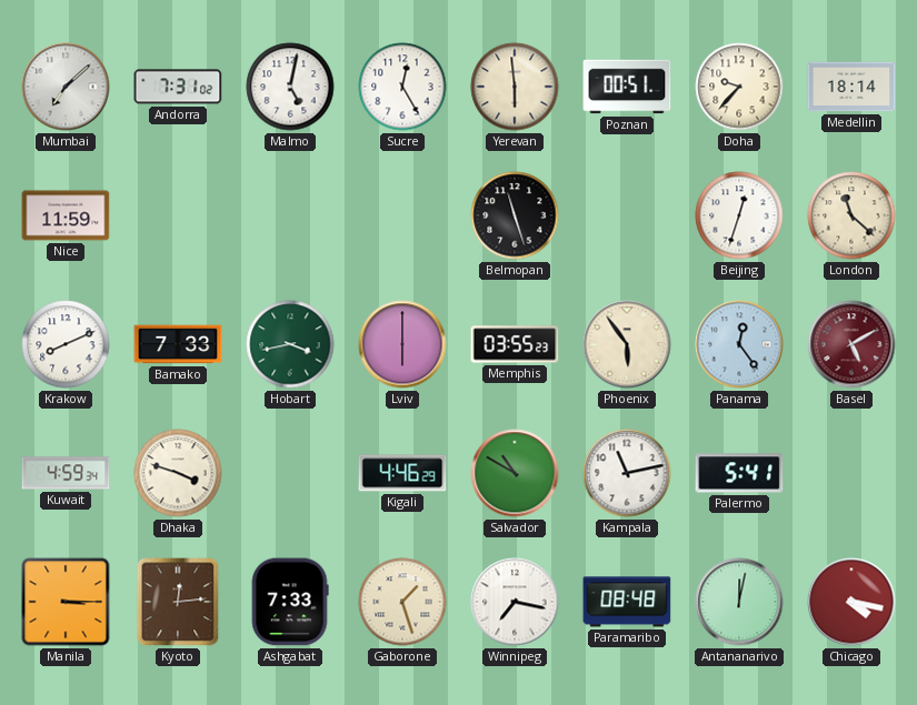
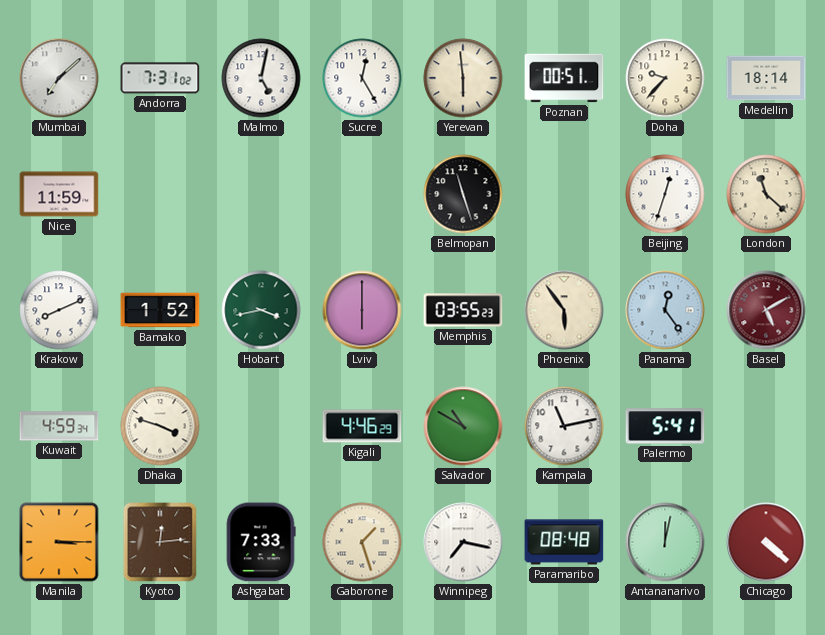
Bamako: 7:33 -> 1:52
Chicago: 4:17 -> 4:22
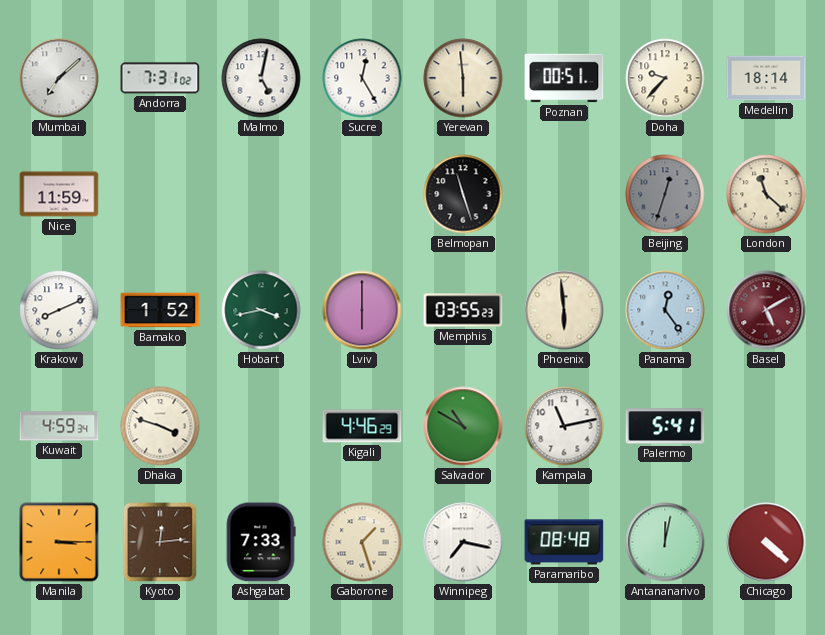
Beijing dial: white -> grey
Phoenix: 5:54 -> 5:59
